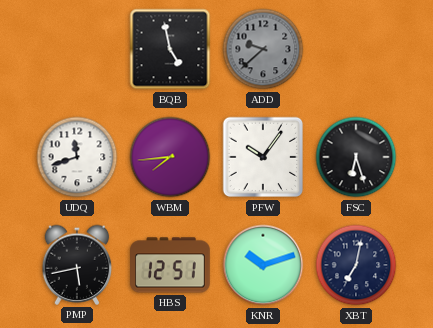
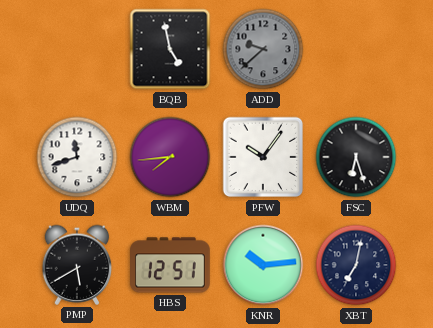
PMP: 5:43 -> 5:40
KNR: 10:12 -> 10:14
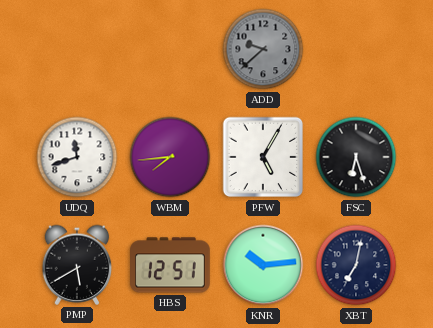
BQB: 4:58 -> none
PFW: 10:06 -> 5:05
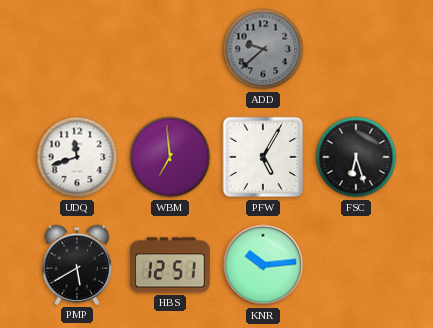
WBM: 7:44 -> 6:59
XBT: 7:02 -> none
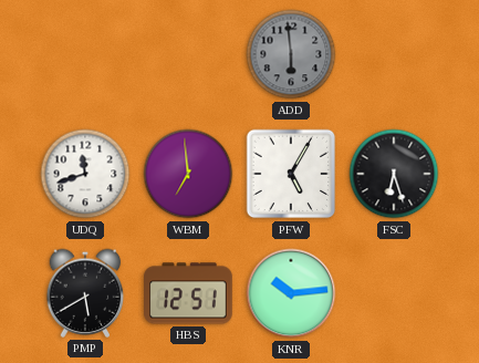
ADD: 9:38 -> 5:59
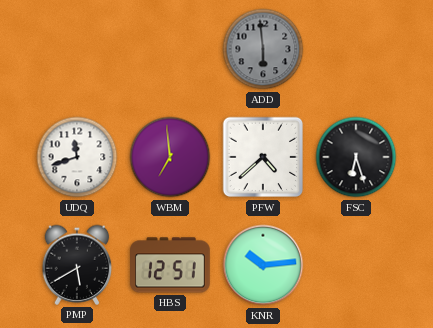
PFW: 5:05 -> 4:38
